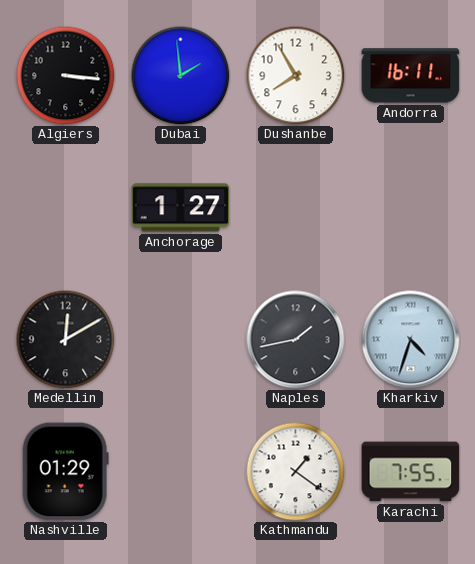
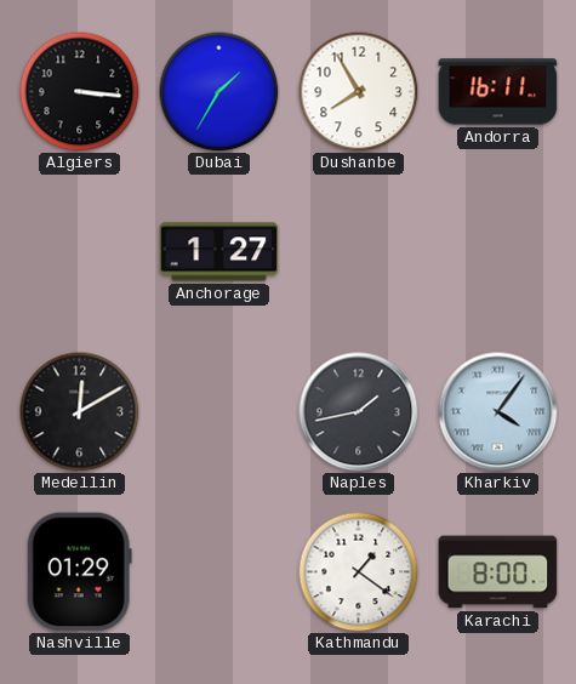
Dubai: 1:59 -> 1:35
Kharkiv: 4:33 -> 4:06
Karachi: 7:55 -> 8:00
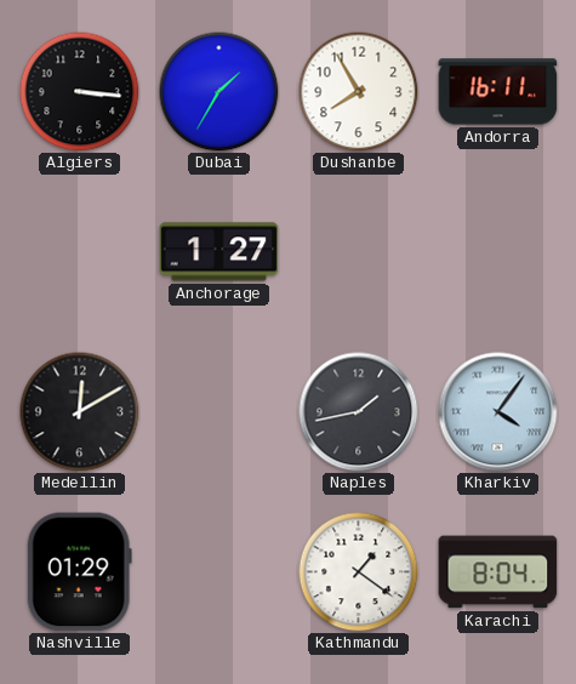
Karachi: 8:00 -> 8:04
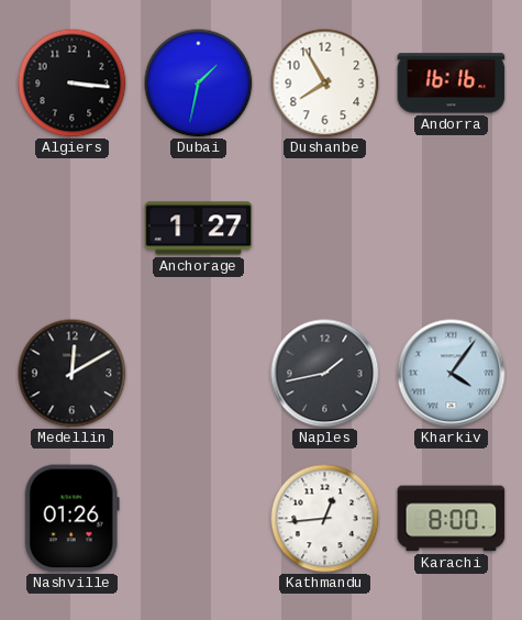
Dubai: 1:35 -> 1:32
Andorra: 16:11 -> 16:16
Nashville: 01:29 -> 01:26
Kathmandu: 1:21 -> 12:44
Karachi: 8:04 -> 8:00
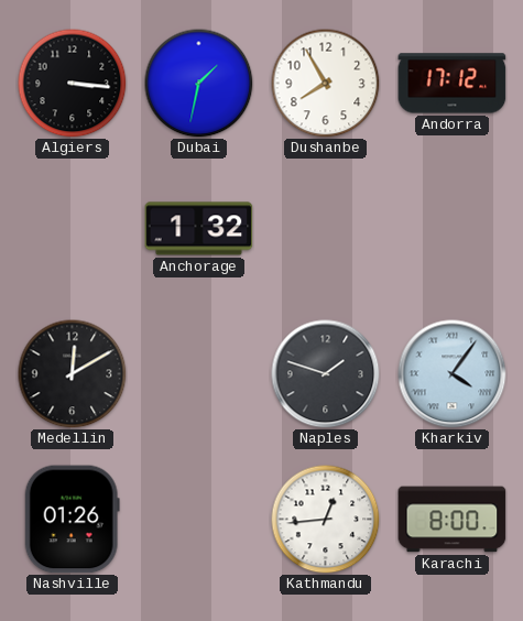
Andorra: 16:16 -> 17:12
Anchorage: 1:27 -> 1:32
Naples: 1:43 -> 1:48
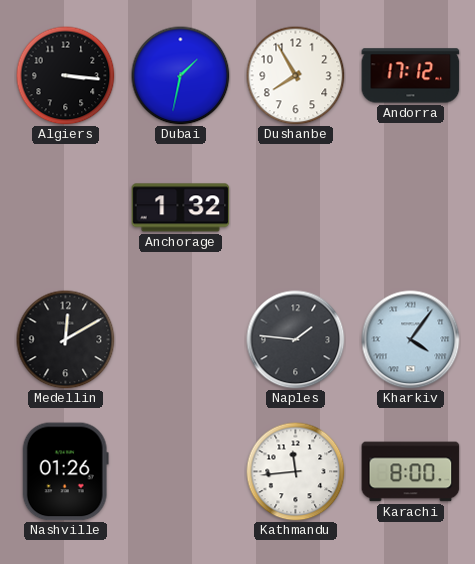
Naples: 1:48 -> 1:46
Kathmandu: 12:44 -> 11:44
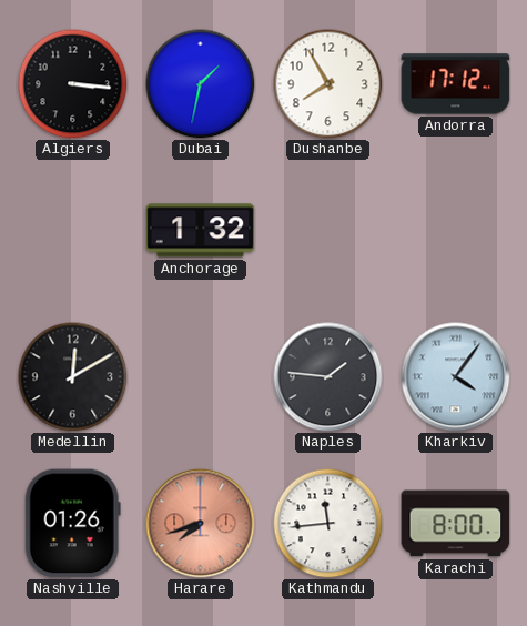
Harare: none -> 7:42
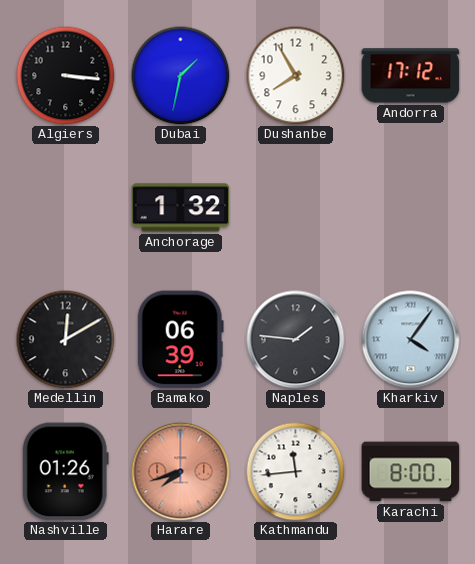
Bamako: none -> 06:39
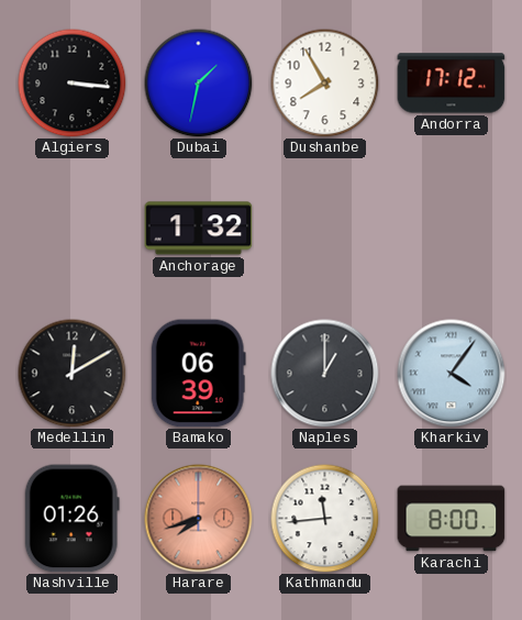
Naples: 1:46 -> 1:00
